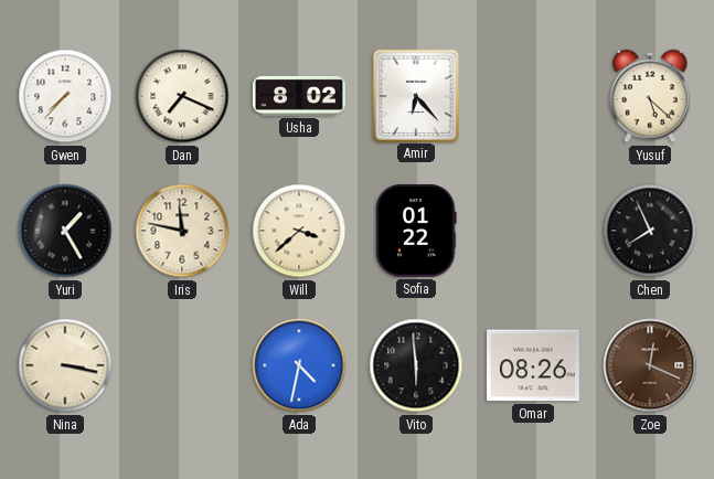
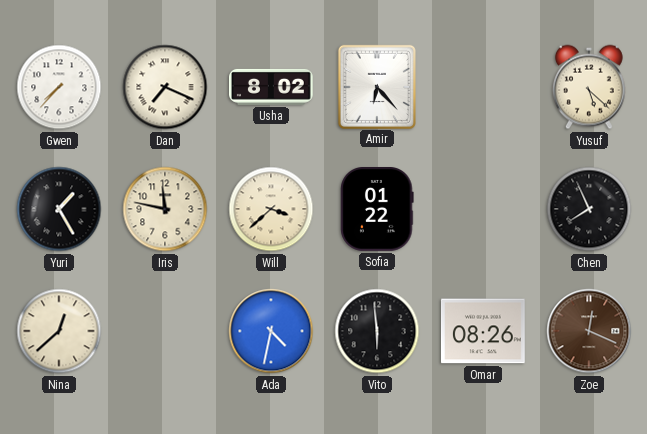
Nina: 3:17 -> 12:38
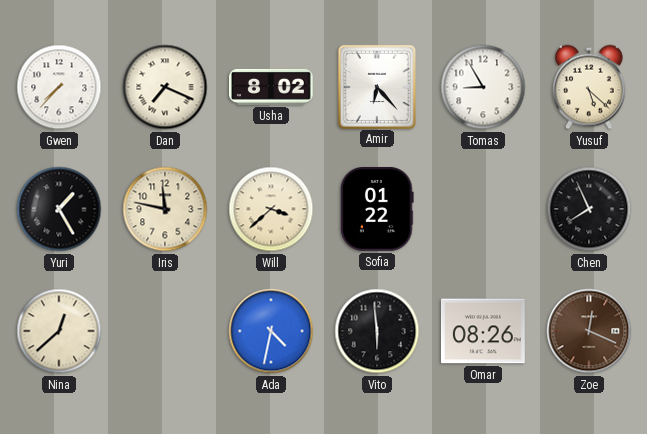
Tomas: none -> 8:55
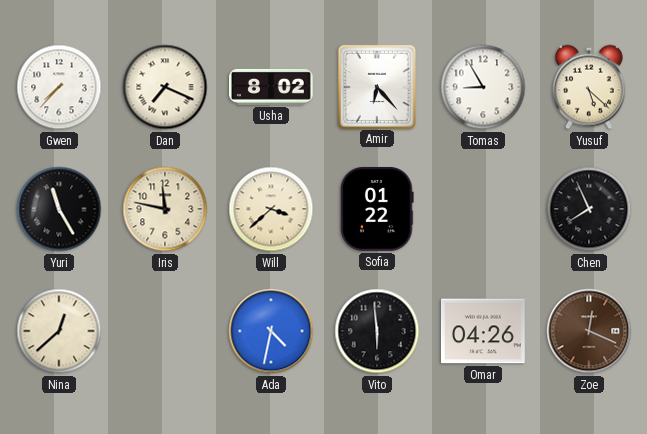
Yuri: 1:25 -> 11:25
Omar: 08:26 -> 04:26
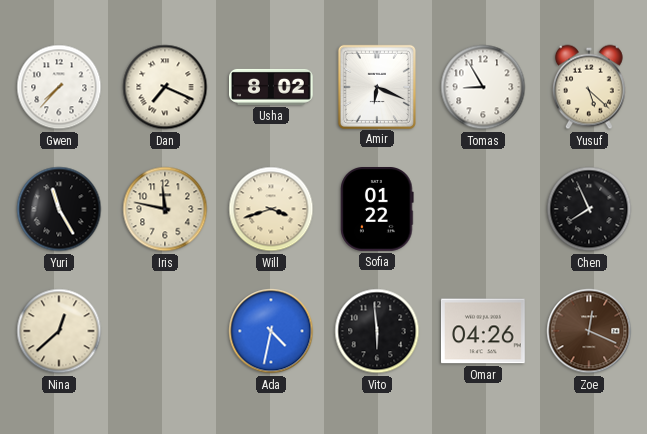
Amir: 6:23 -> 6:19
Will: 3:38 -> 3:42
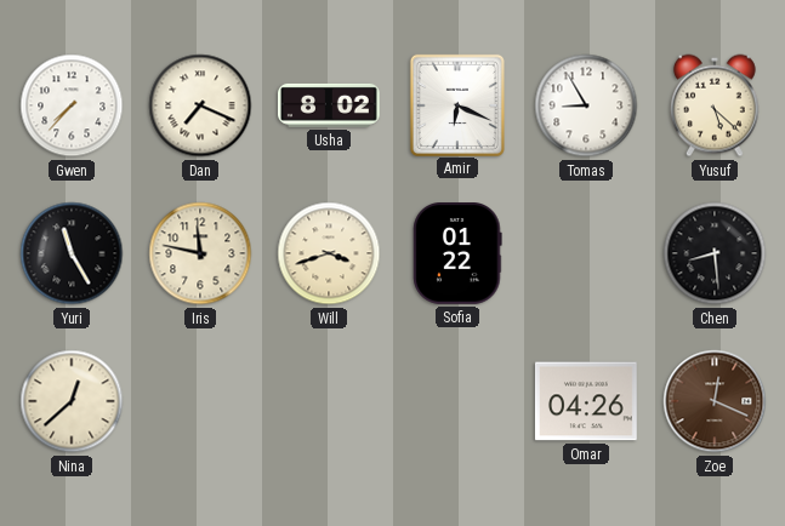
Chen: 7:56 -> 8:29
Ada: 4:32 -> none
Vito: 5:59 -> none
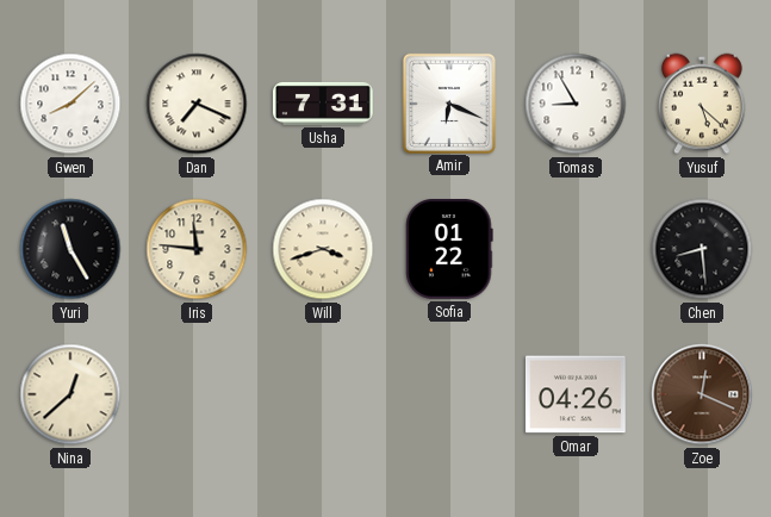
Gwen: 7:37 -> 8:08
Usha: 8:02 -> 7:31
Iris: 11:47 -> 11:46
